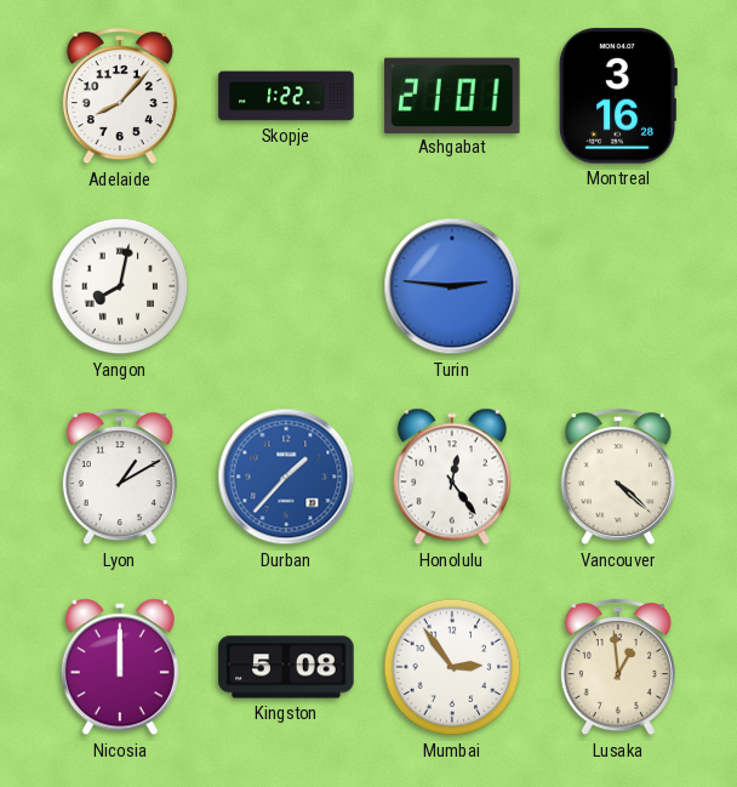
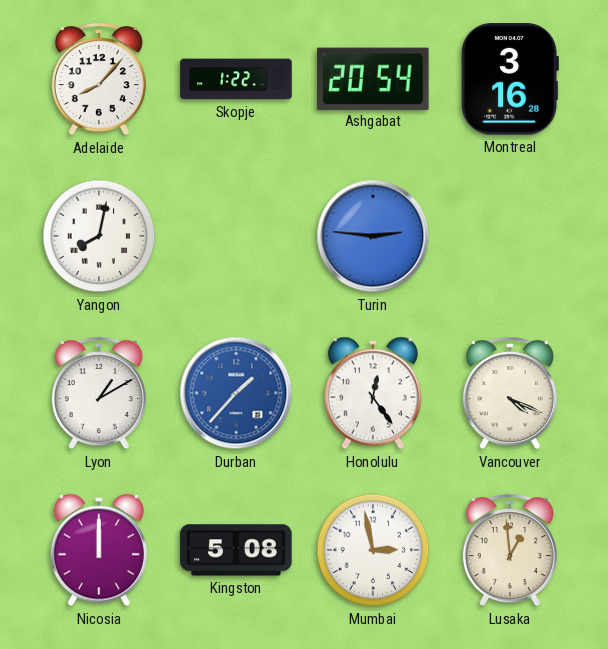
Ashgabat: 21:01 -> 20:54
Vancouver: 4:22 -> 4:19
Mumbai: 2:54 -> 2:58
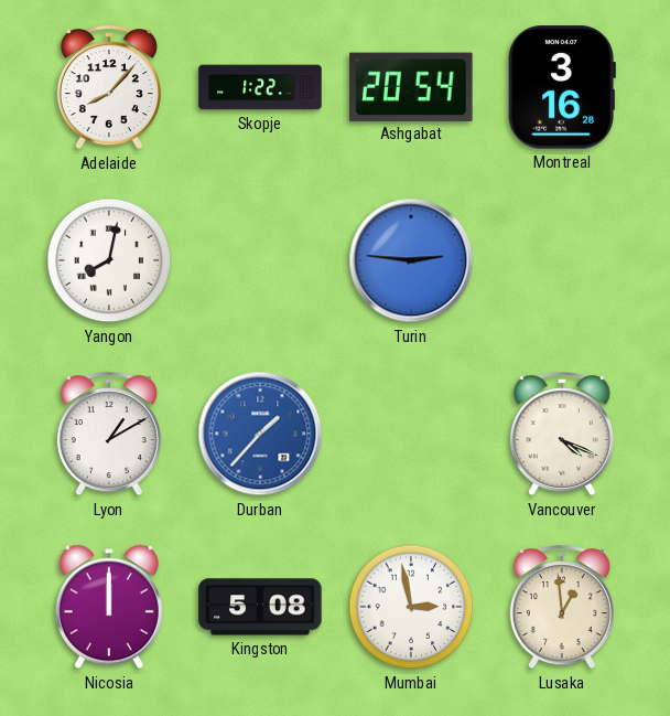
Honolulu: 12:24 -> none
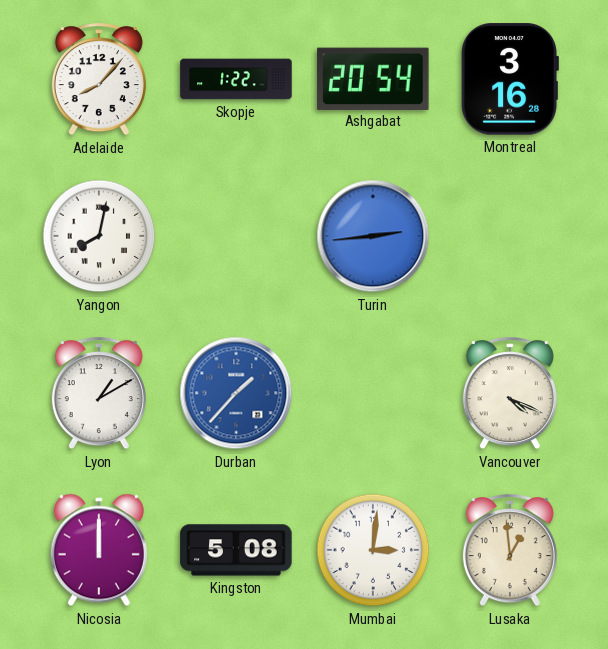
Turin: 2:46 -> 2:44
Mumbai: 2:58 -> 3:01
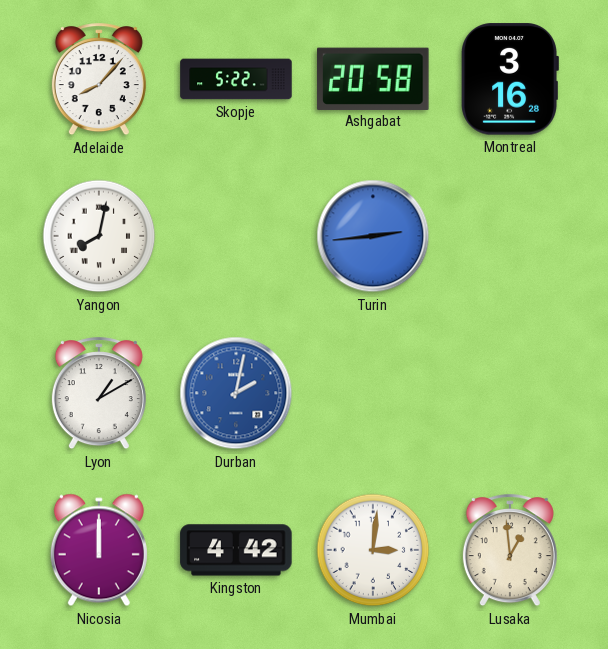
Skopje: 1:22 -> 5:22
Ashgabat: 20:54 -> 20:58
Durban: 1:37 -> 2:02
Vancouver: 4:19 -> none
Kingston: 5:08 -> 4:42
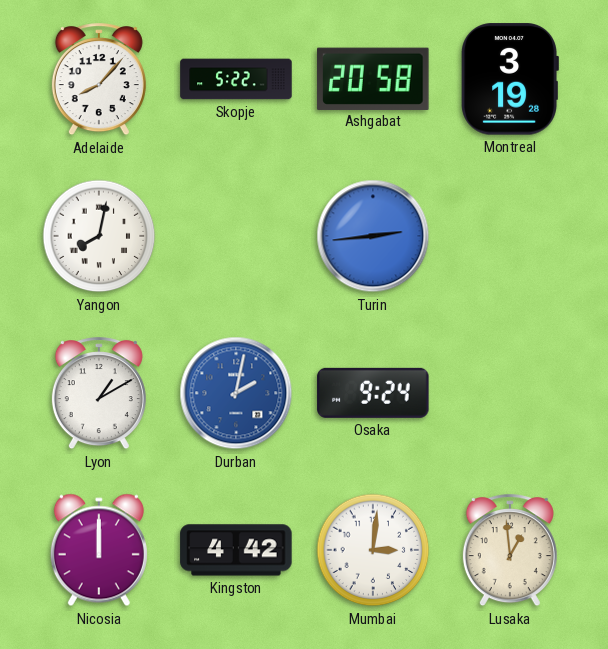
Montreal: 3:16 -> 3:19
Osaka: none -> 9:24
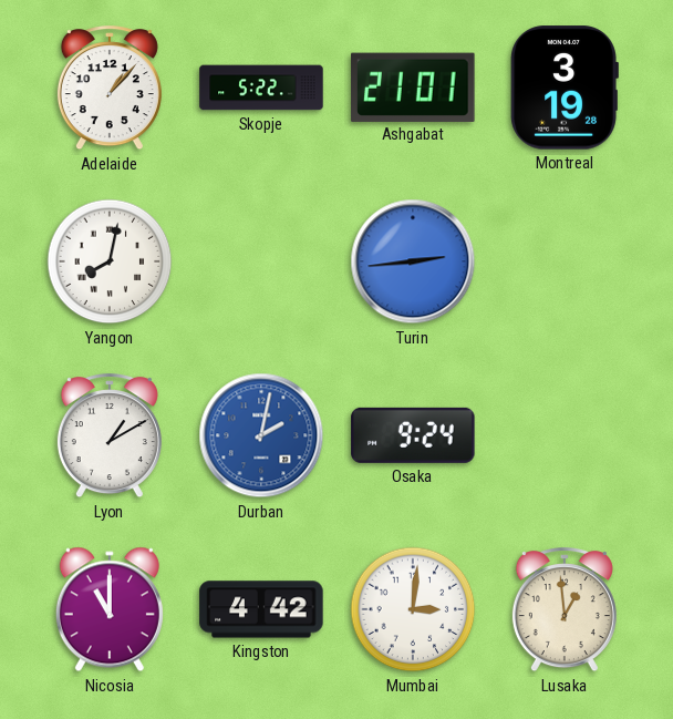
Adelaide: 8:07 -> 1:07
Ashgabat: 20:58 -> 21:01
Nicosia: 12:00 -> 11:00
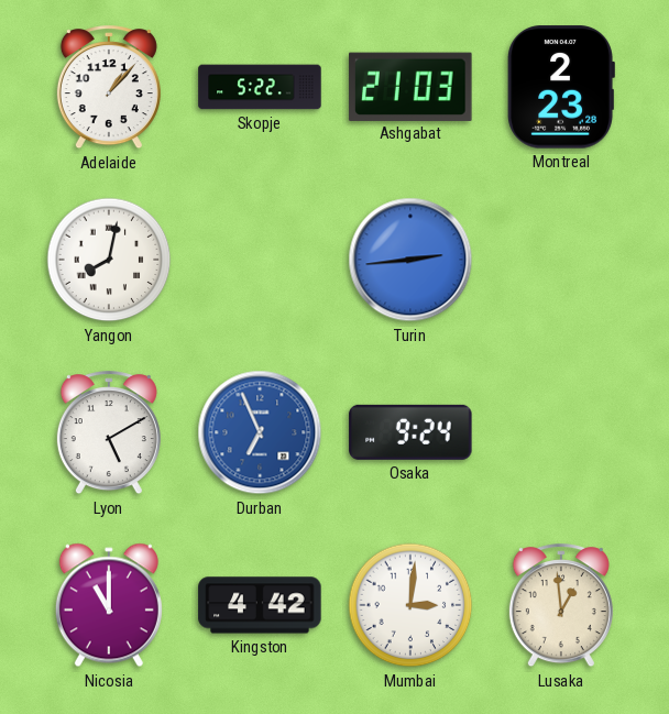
Ashgabat: 21:01 -> 21:03
Montreal: 3:19 -> 2:23
Lyon: 1:10 -> 5:10
Durban: 2:02 -> 6:56
